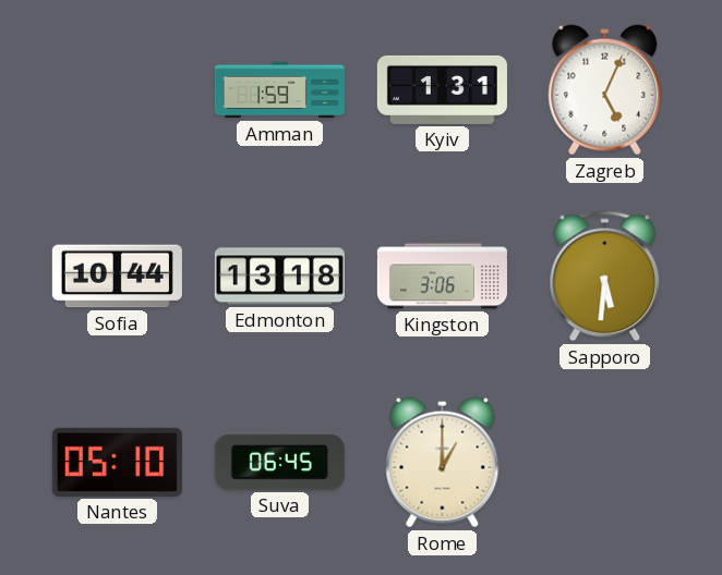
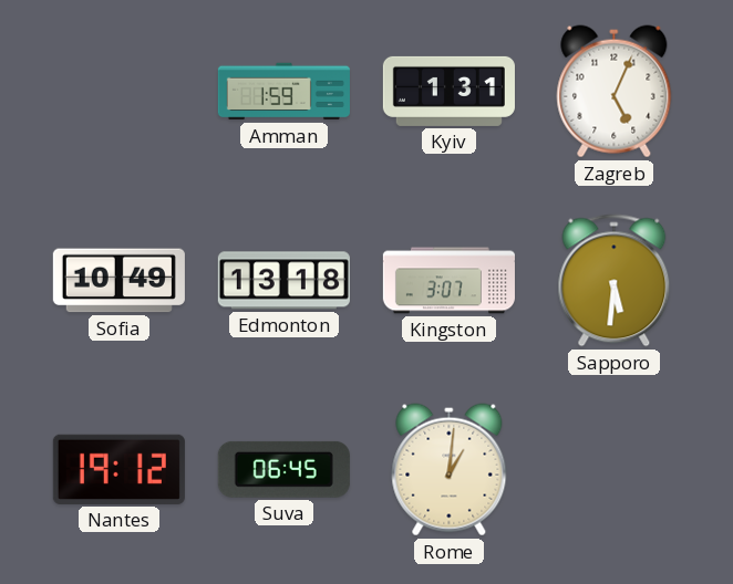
Sofia: 10:44 -> 10:49
Kingston: 3:06 -> 3:07
Nantes: 05:10 -> 19:12
Rome: 1:00 -> 1:01
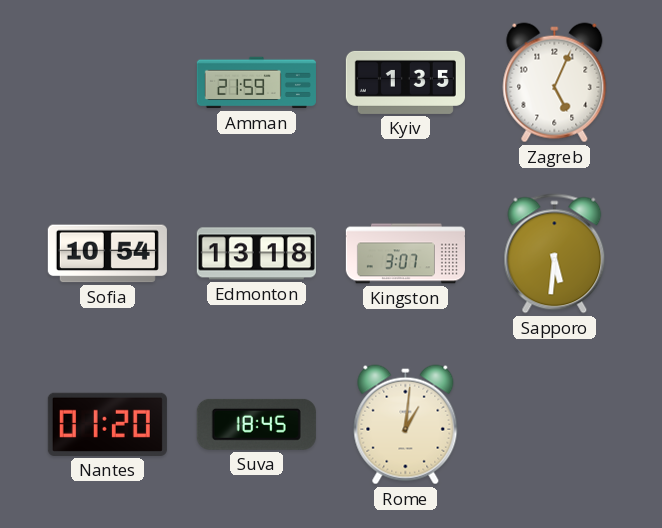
Amman: 1:59 -> 21:59
Kyiv: 1:31 -> 1:35
Sofia: 10:49 -> 10:54
Nantes: 19:12 -> 01:20
Suva: 06:45 -> 18:45
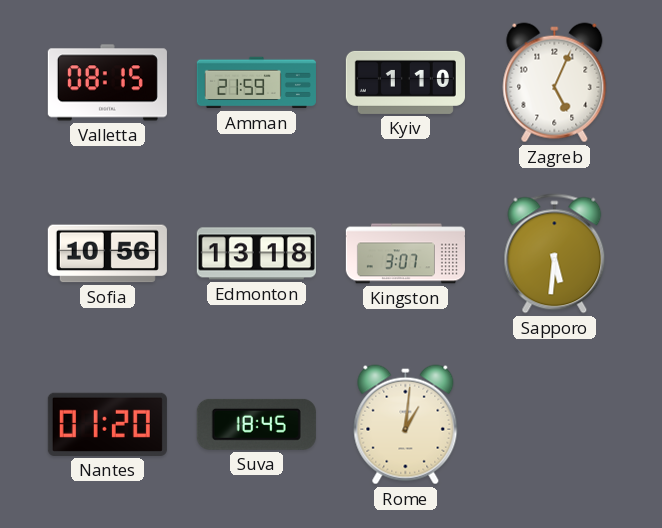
Valletta: none -> 08:15
Kyiv: 1:35 -> 1:10
Sofia: 10:54 -> 10:56
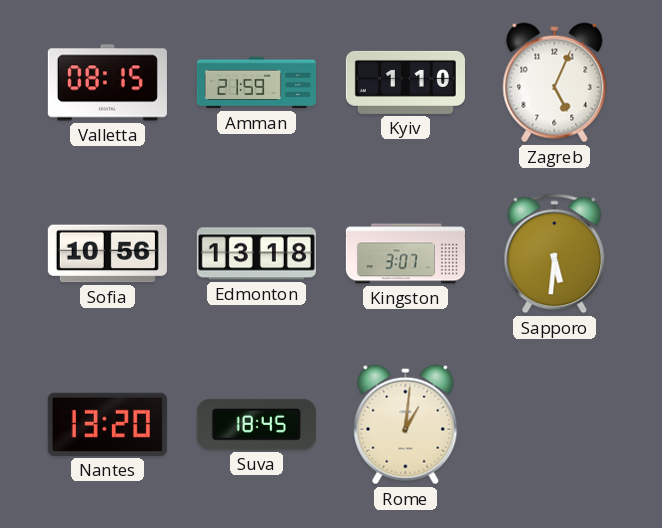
Nantes: 01:20 -> 13:20
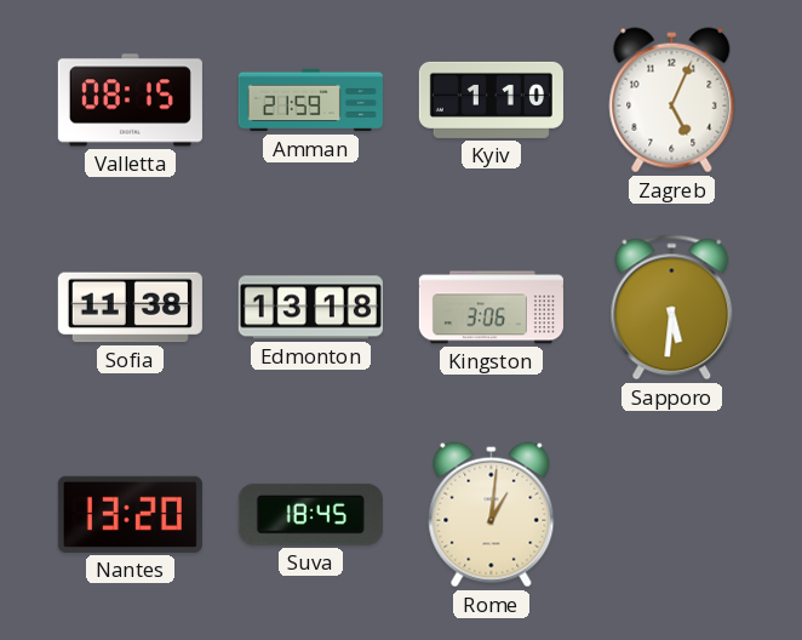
Sofia: 10:56 -> 11:38
Kingston: 3:07 -> 3:06
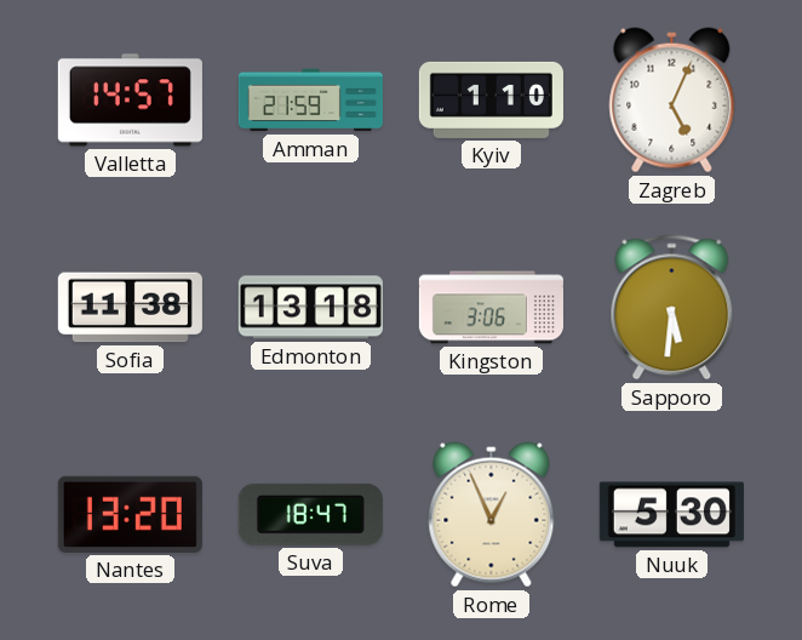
Valletta: 08:15 -> 14:57
Suva: 18:45 -> 18:47
Rome: 1:01 -> 12:56
Nuuk: none -> 5:30
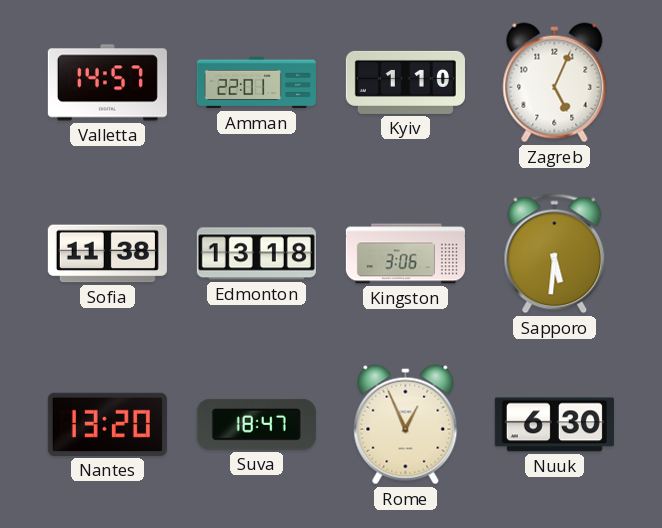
Amman: 21:59 -> 22:01
Nuuk: 5:30 -> 6:30
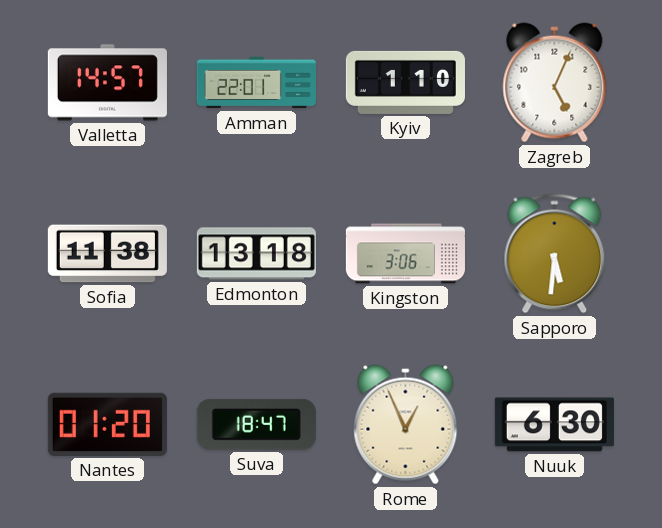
Nantes: 13:20 -> 01:20
